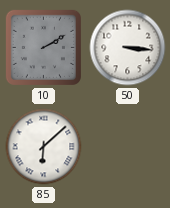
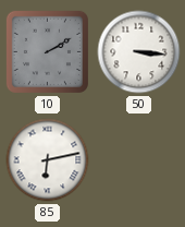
85: 6:08 -> 6:13
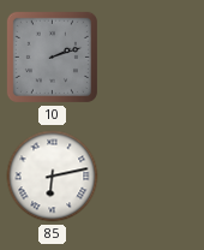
10: 2:10 -> 2:12
50: 3:16 -> none
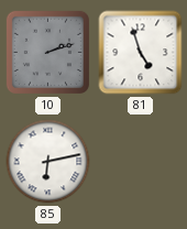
81: none -> 4:57
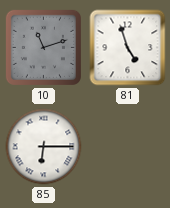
10: 2:12 -> 11:12
85: 6:13 -> 6:15
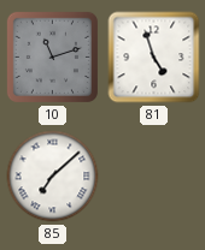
85: 6:15 -> 7:08
